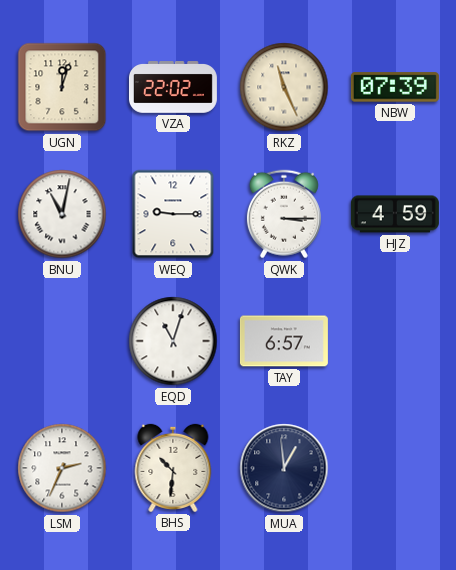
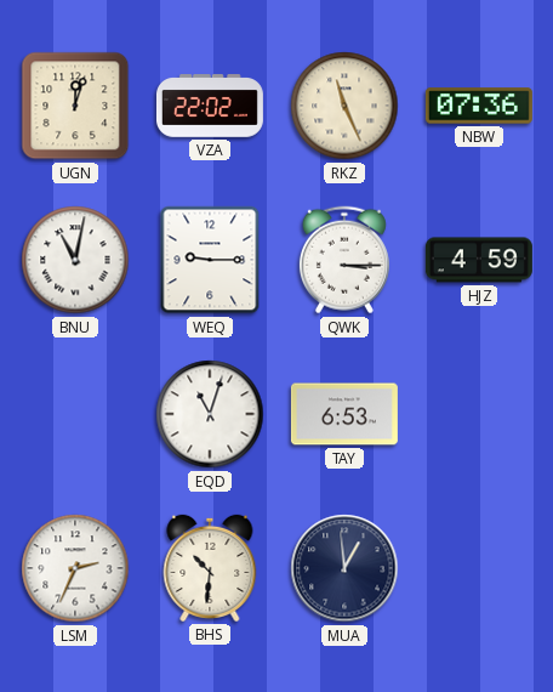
NBW: 07:39 -> 07:36
TAY: 6:57 -> 6:53
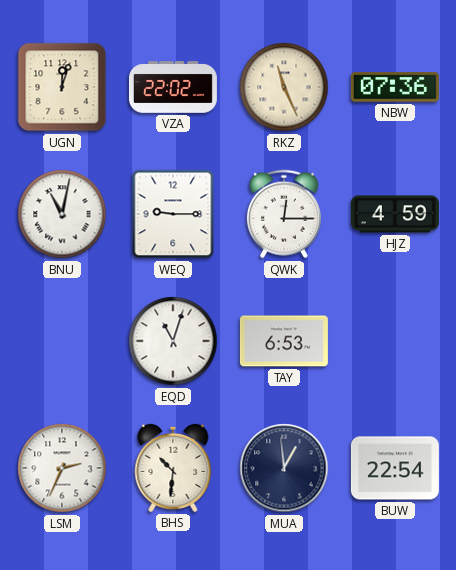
QWK: 3:15 -> 12:15
BUW: none -> 22:54
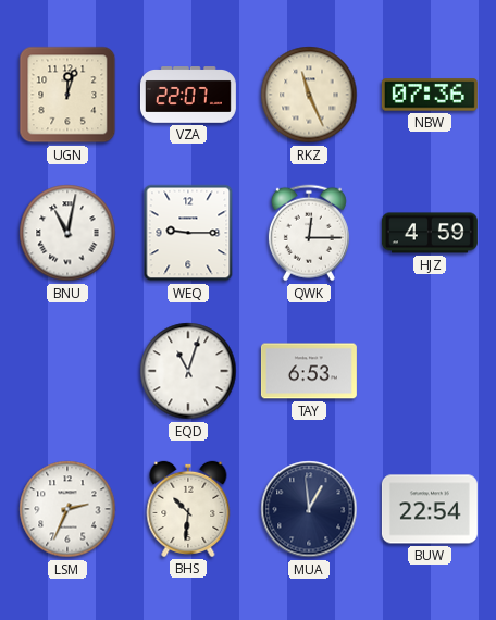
VZA: 22:02 -> 22:07
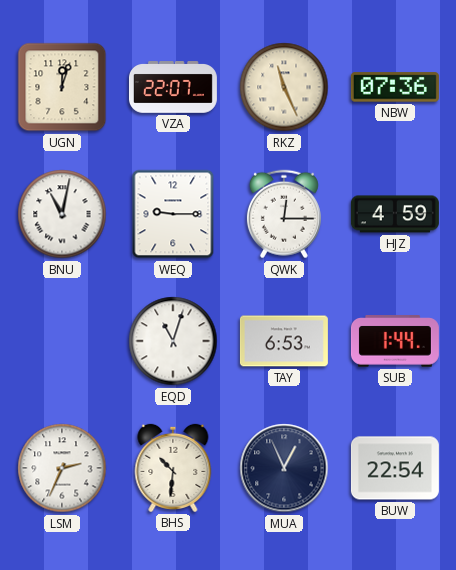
SUB: none -> 1:44
MUA: 12:59 -> 12:56
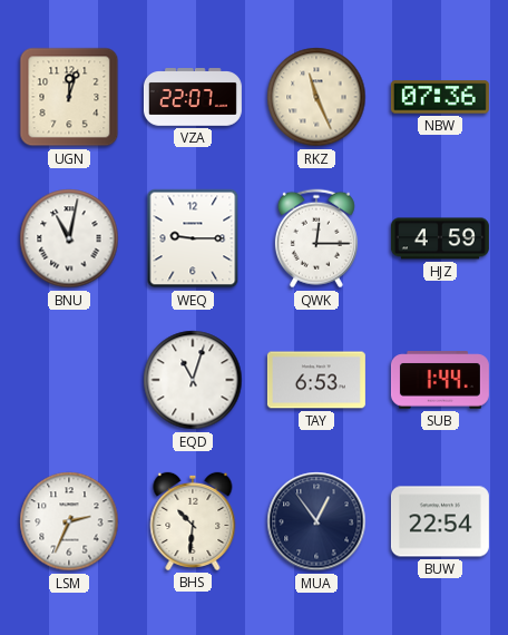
MUA: 12:56 -> 12:54
